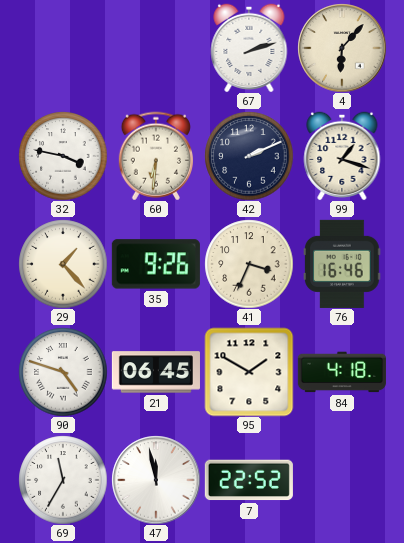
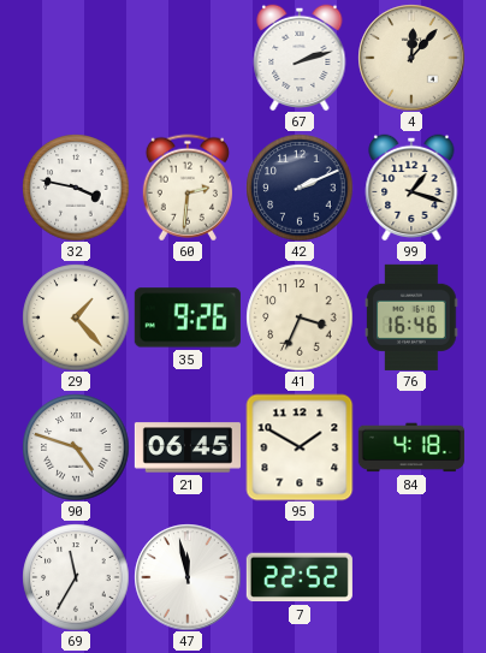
4: 6:07 -> 12:07
60: 6:31 -> 2:31
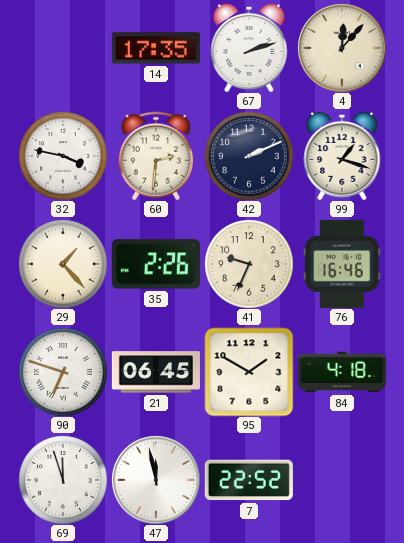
14: none -> 17:35
35: 9:26 -> 2:26
41: 3:34 -> 9:34
90: 4:48 -> 6:48
69: 11:35 -> 11:57
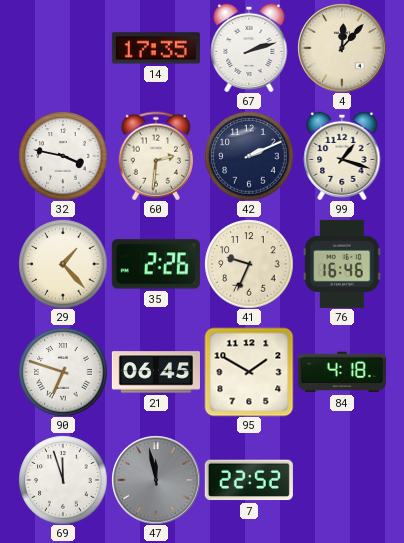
47 dial: white -> grey
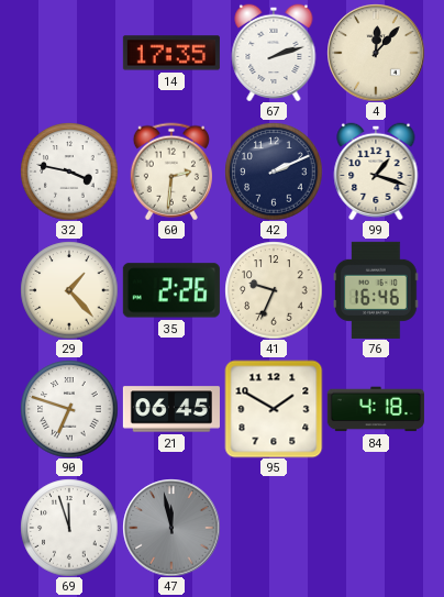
7: 22:52 -> none
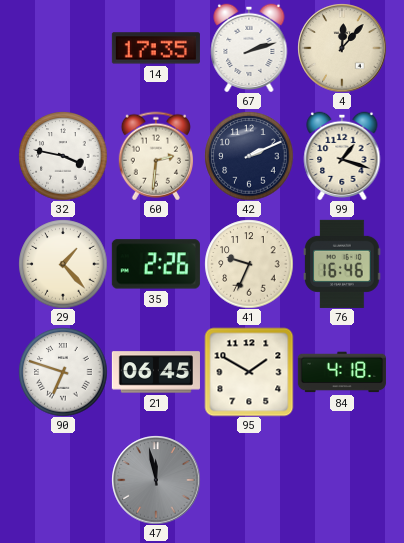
69: 11:57 -> none
